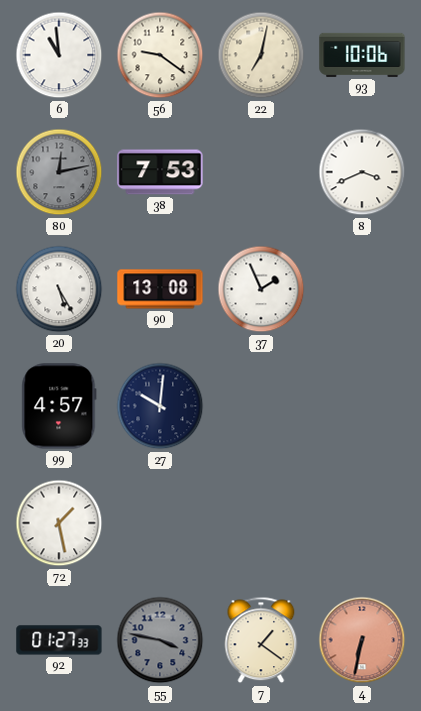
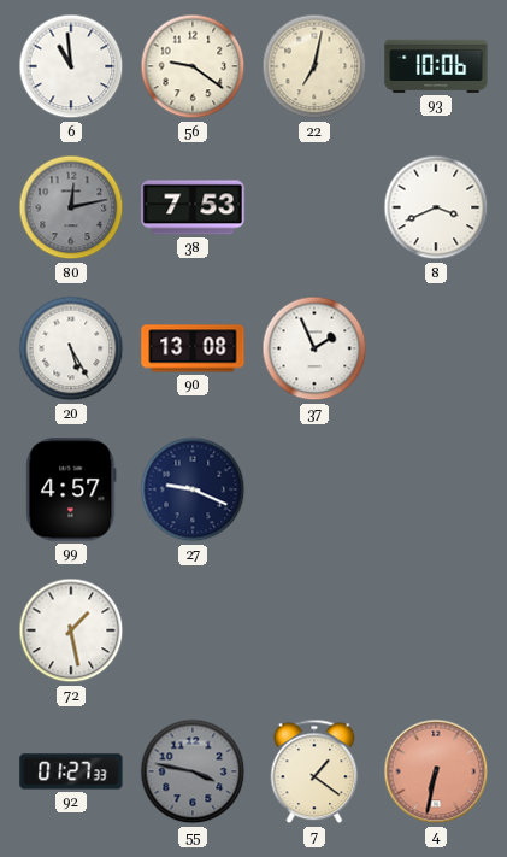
27: 10:01 -> 9:19
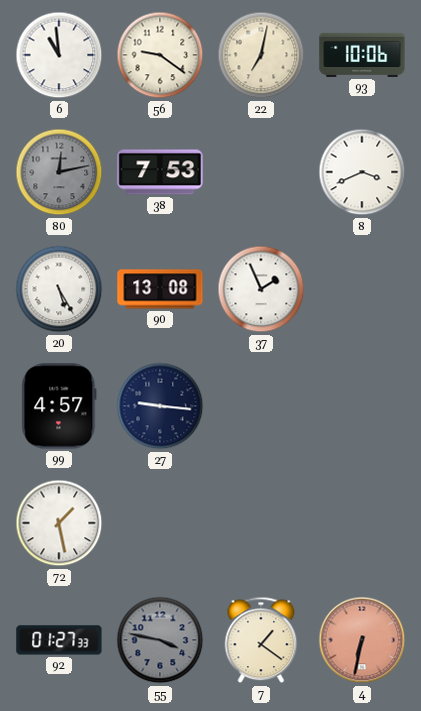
27: 9:19 -> 9:16
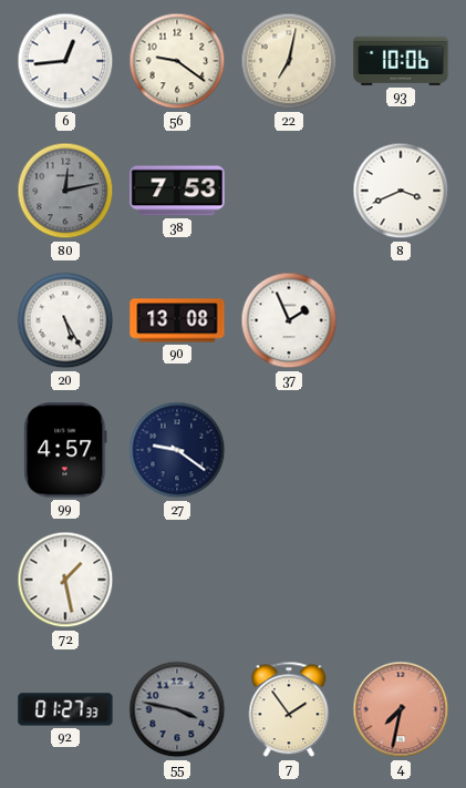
6: 10:59 -> 12:44
27: 9:16 -> 9:21
7: 1:21 -> 1:54
4: 6:32 -> 7:32
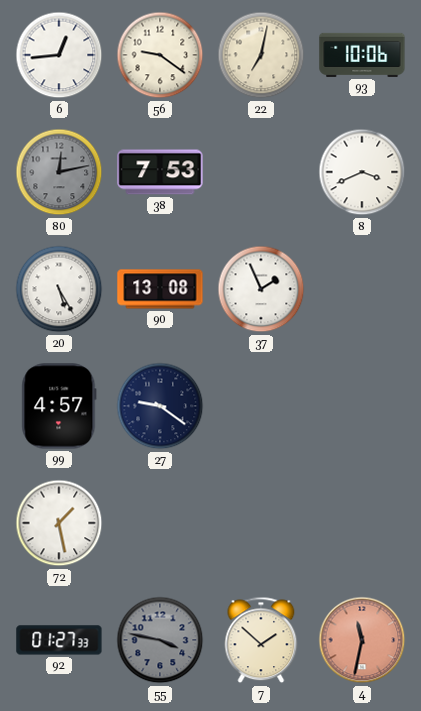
7: 1:54 -> 1:52
4: 7:32 -> 11:32
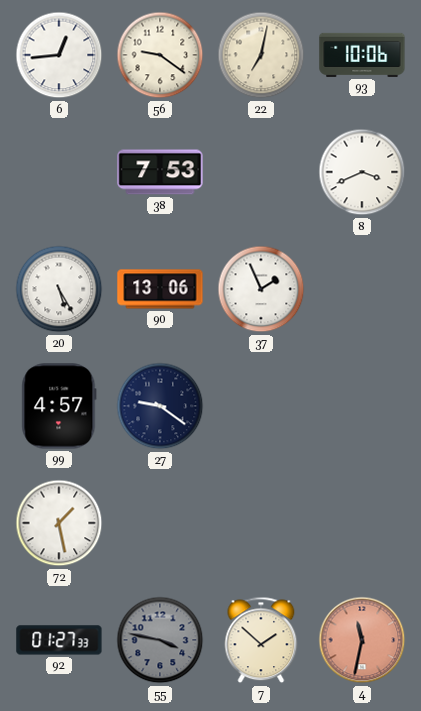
80: 12:13 -> none
90: 13:08 -> 13:06
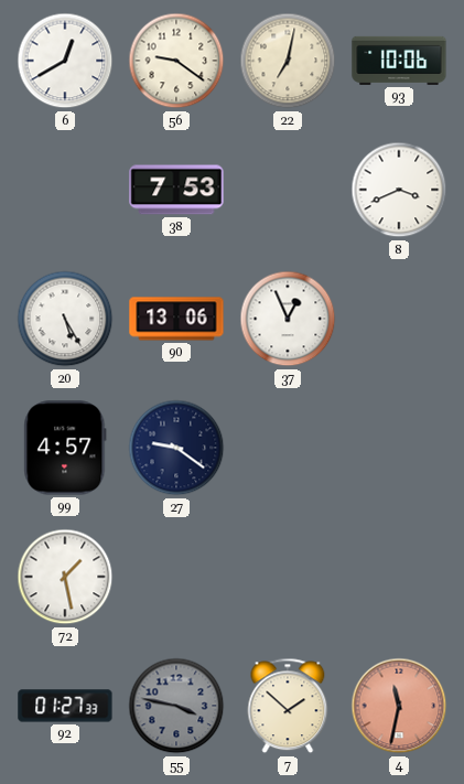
6: 12:44 -> 12:40
37: 1:56 -> 12:56
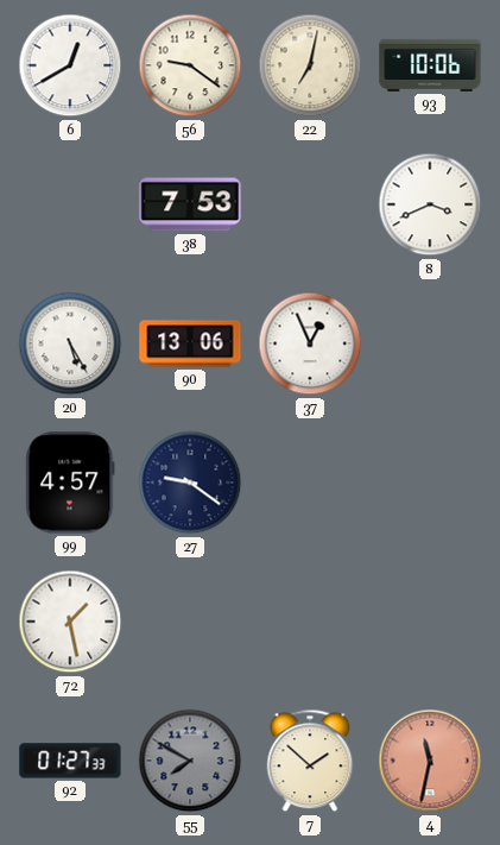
55: 3:47 -> 7:50
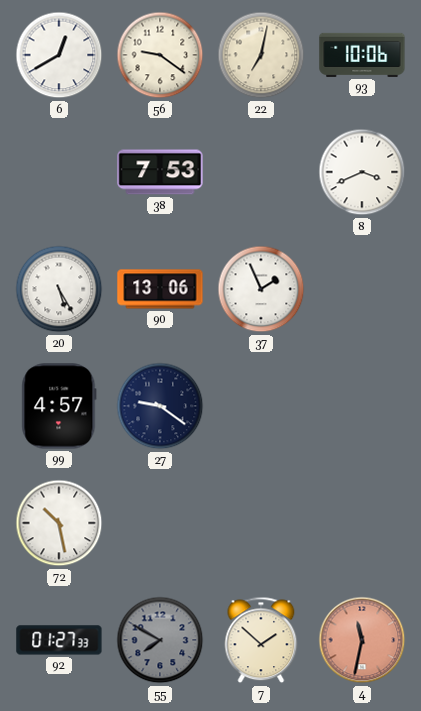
37: 12:56 -> 1:56
72: 1:28 -> 10:28
